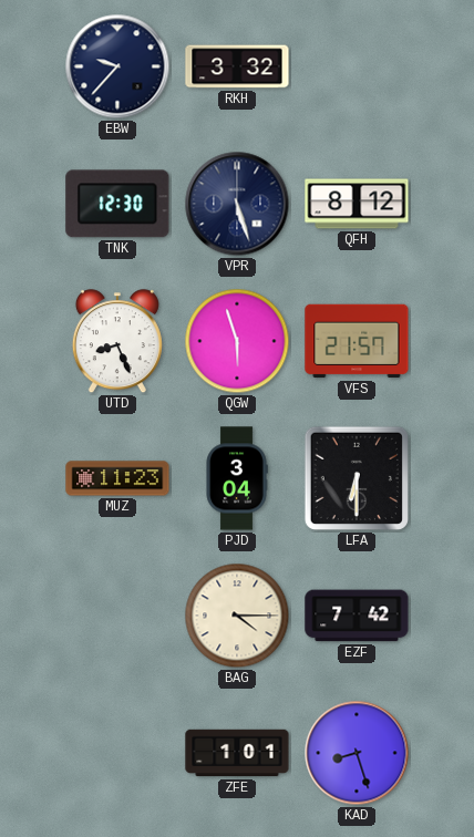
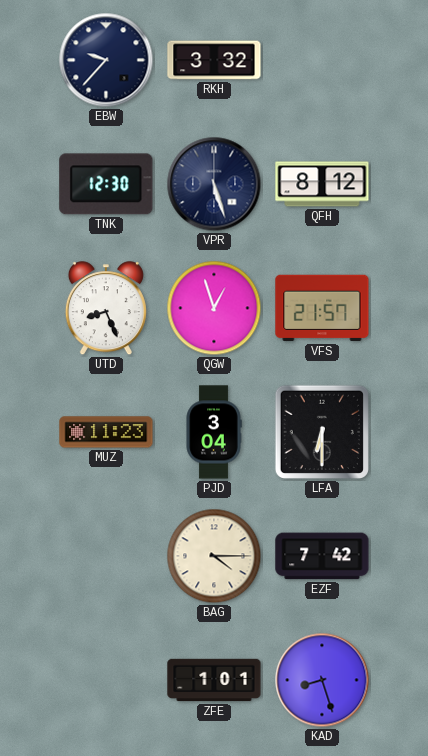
QGW: 5:57 -> 12:57
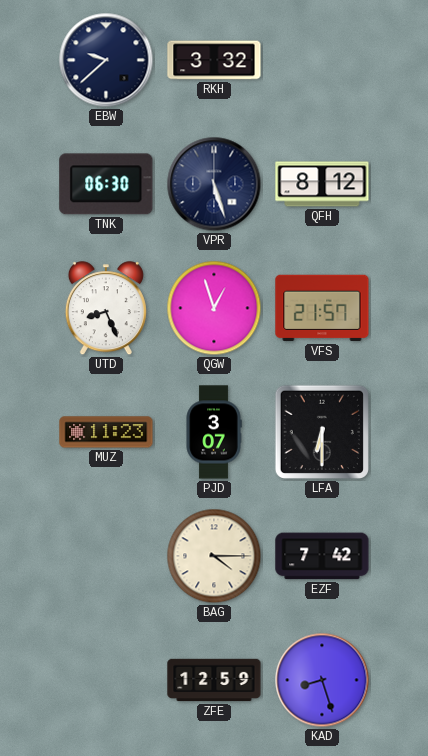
EBW: 9:37 -> 9:38
TNK: 12:30 -> 06:30
PJD: 3:04 -> 3:07
ZFE: 1:01 -> 12:59
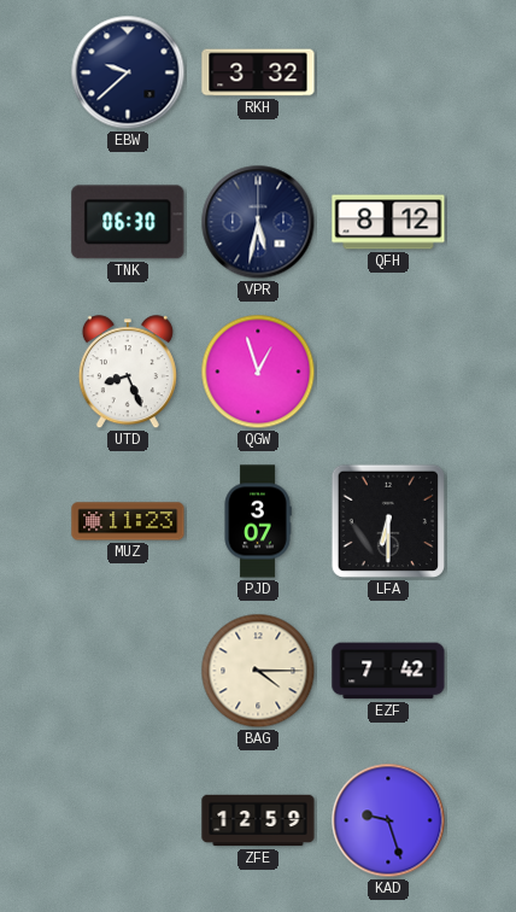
VPR: 5:27 -> 5:32
VFS: 21:57 -> none
KAD: 8:27 -> 9:27
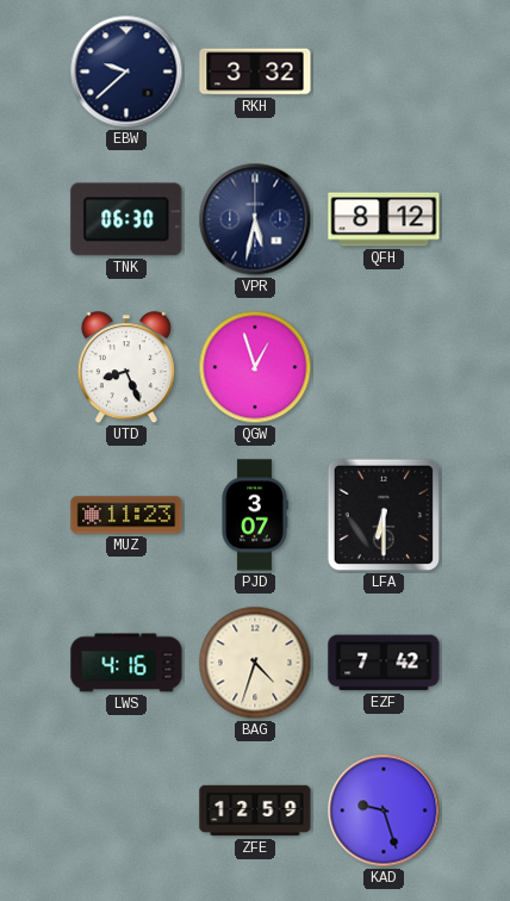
LWS: none -> 4:16
BAG: 4:15 -> 4:33
